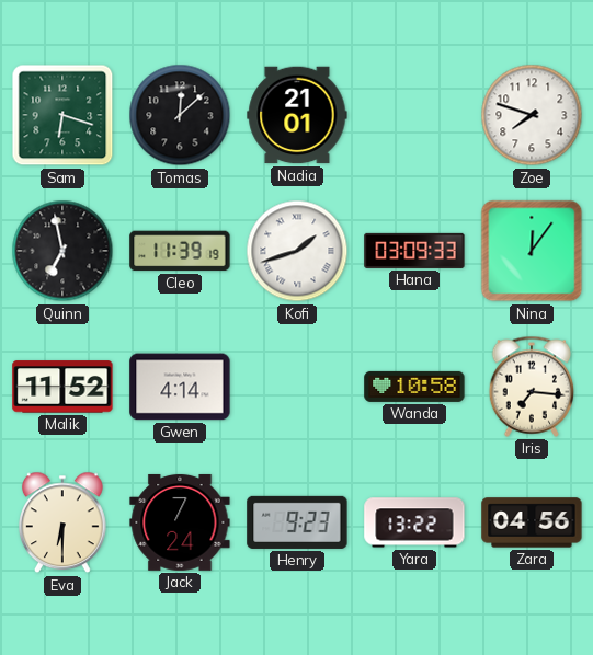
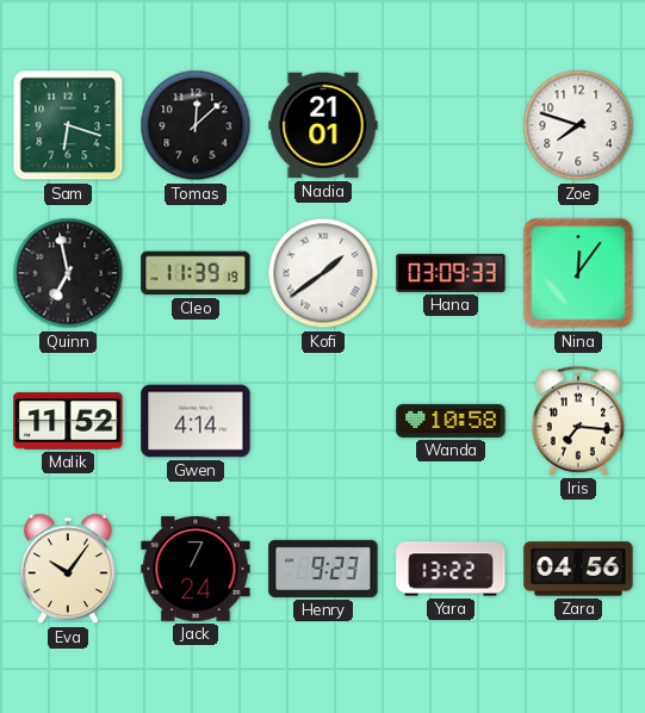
Kofi: 1:42 -> 1:39
Eva: 6:30 -> 10:06
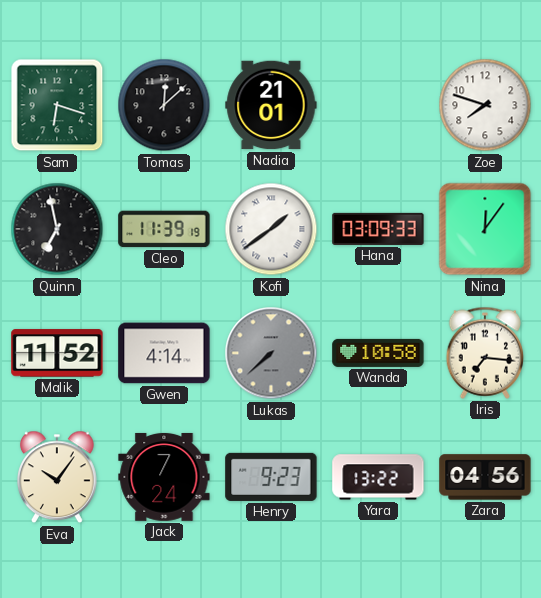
Lukas: none -> 7:38
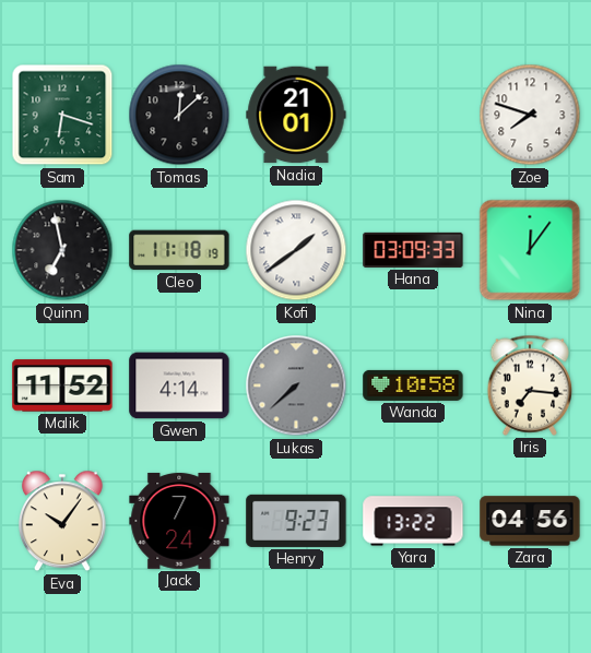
Cleo: 11:39 -> 11:18
